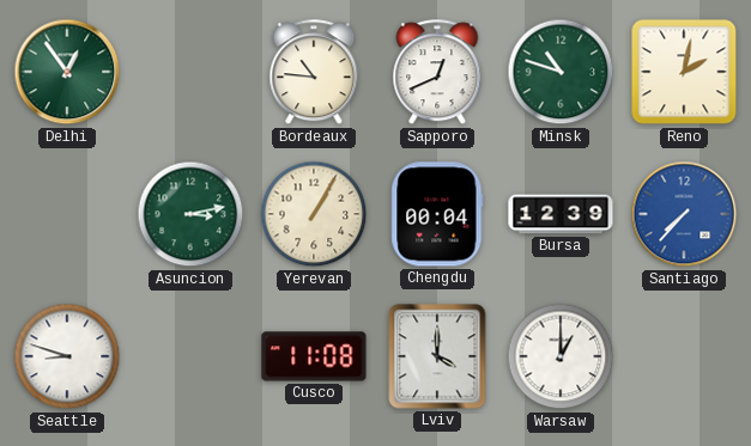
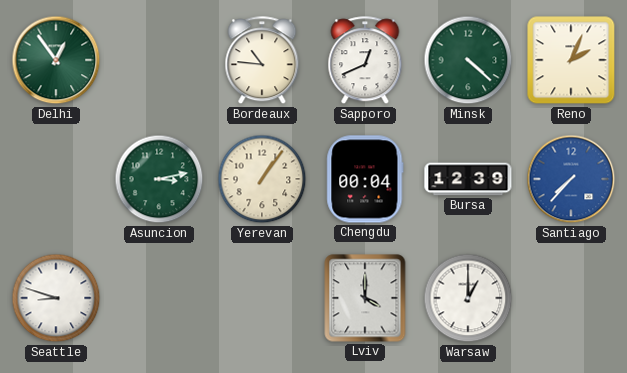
Minsk: 10:48 -> 4:22
Reno: 2:02 -> 2:04
Yerevan: 1:05 -> 1:06
Cusco: 11:08 -> none
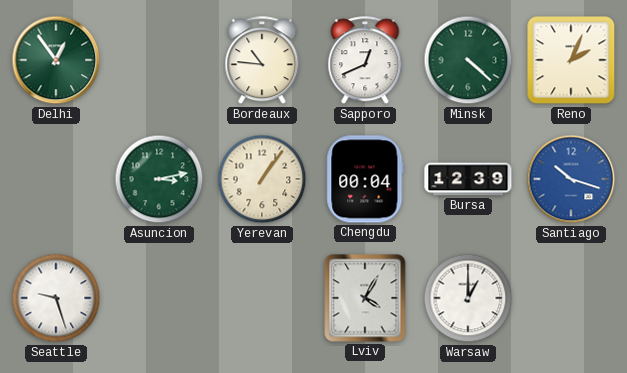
Santiago: 7:37 -> 10:18
Seattle: 8:48 -> 9:27
Lviv: 4:00 -> 4:05
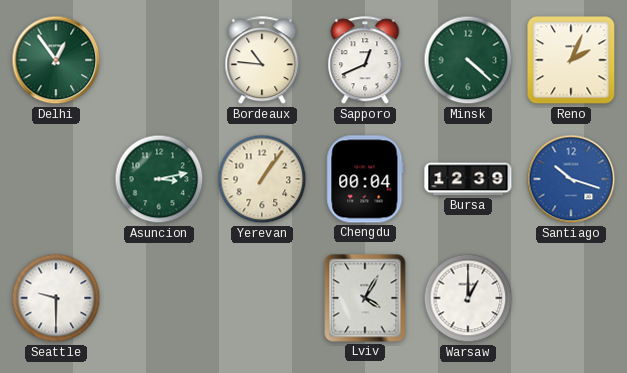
Seattle: 9:27 -> 9:30
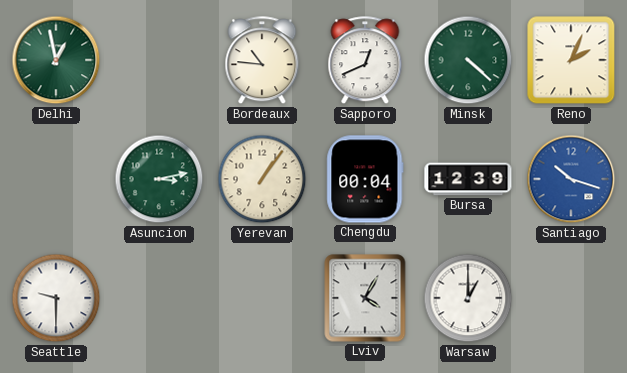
Delhi: 12:54 -> 12:58
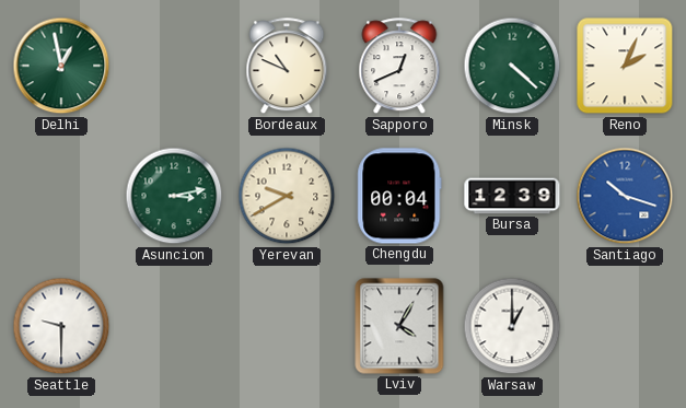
Bordeaux: 10:46 -> 10:49
Yerevan: 1:06 -> 9:40
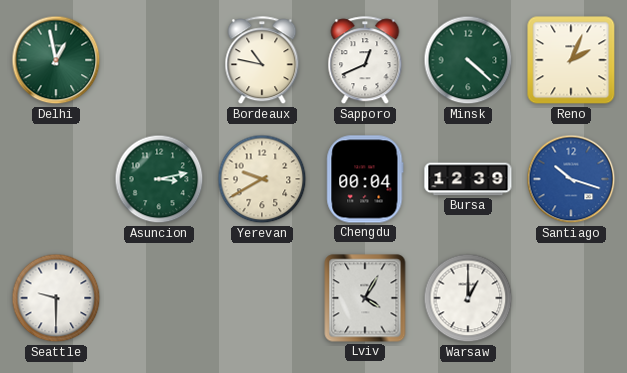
Bordeaux: 10:49 -> 10:47
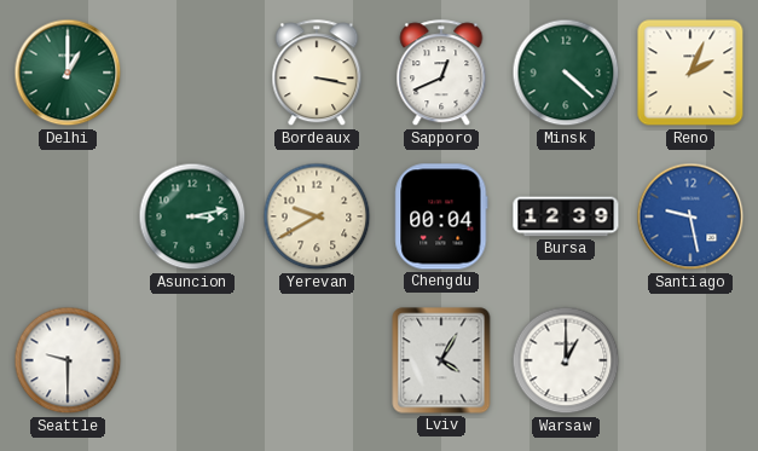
Delhi: 12:58 -> 1:00
Bordeaux: 10:47 -> 3:17
Santiago: 10:18 -> 9:28
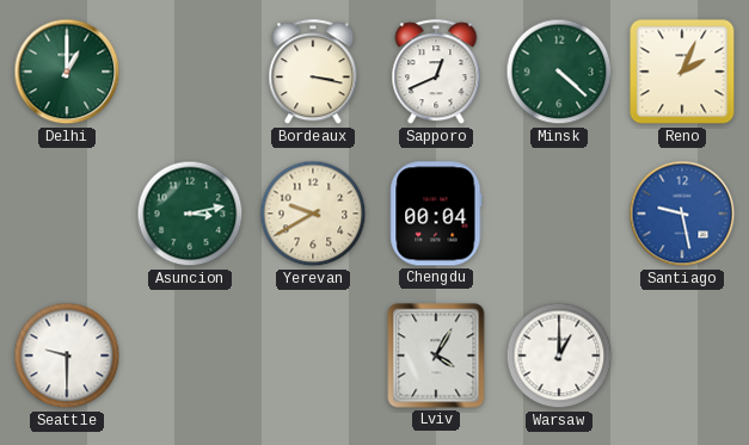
Bursa: 12:39 -> none
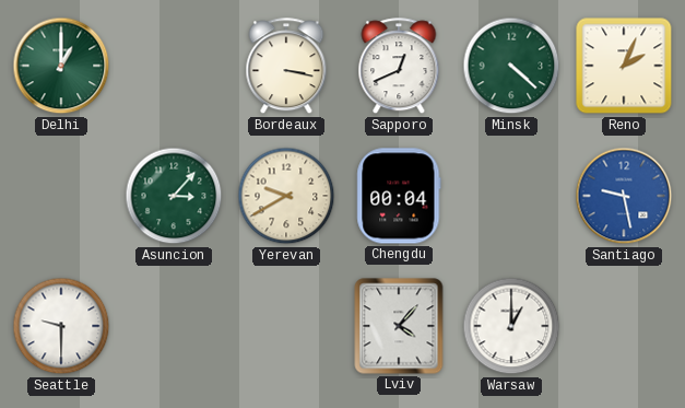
Asuncion: 3:13 -> 3:07
Lviv: 4:05 -> 4:07
